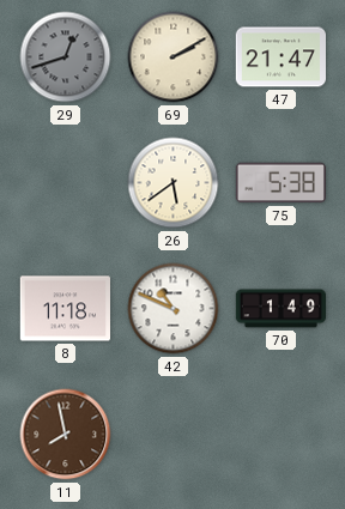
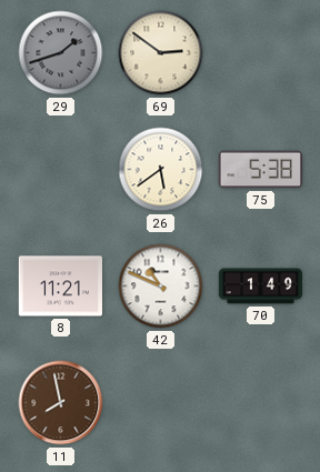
29: 12:42 -> 1:42
69: 2:10 -> 2:51
47: 21:47 -> none
8: 11:18 -> 11:21
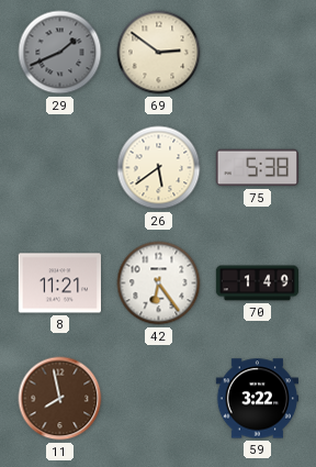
29: 1:42 -> 1:41
42: 10:49 -> 6:24
59: none -> 3:22
